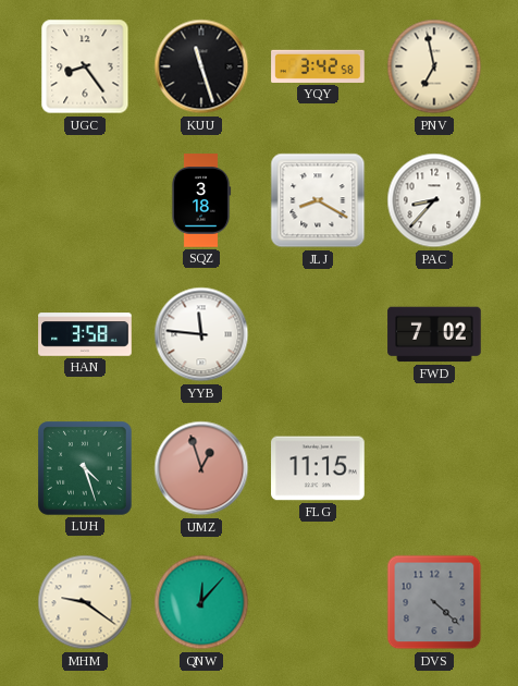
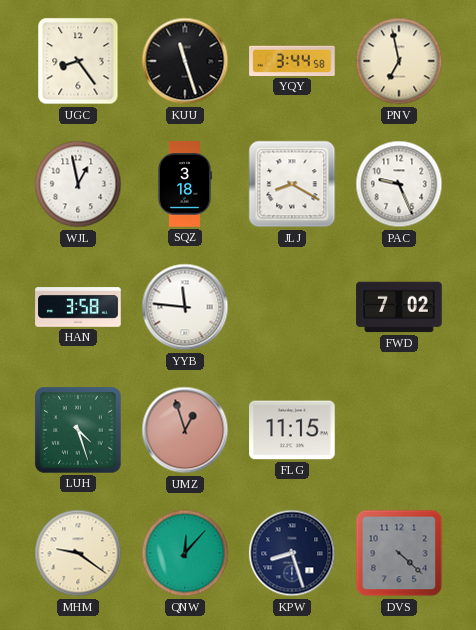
YQY: 3:42 -> 3:44
WJL: none -> 12:58
PAC: 8:37 -> 9:26
KPW: none -> 8:27
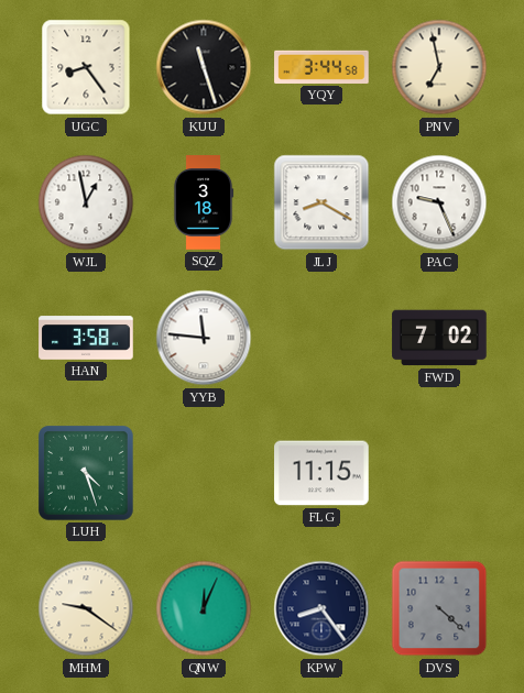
UMZ: 12:57 -> none
QNW: 12:07 -> 12:04
KPW: 8:27 -> 8:24
